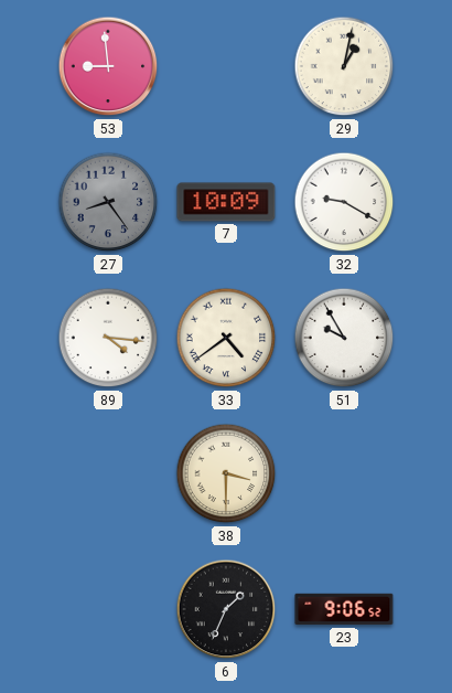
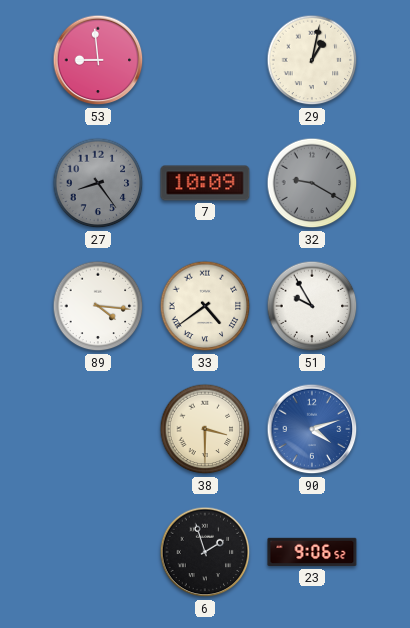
32 dial: white -> grey
90: none -> 4:12
6: 1:34 -> 1:57
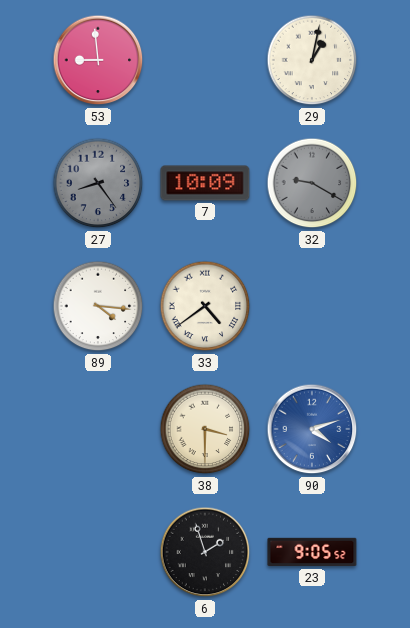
51: 9:55 -> none
23: 9:06 -> 9:05
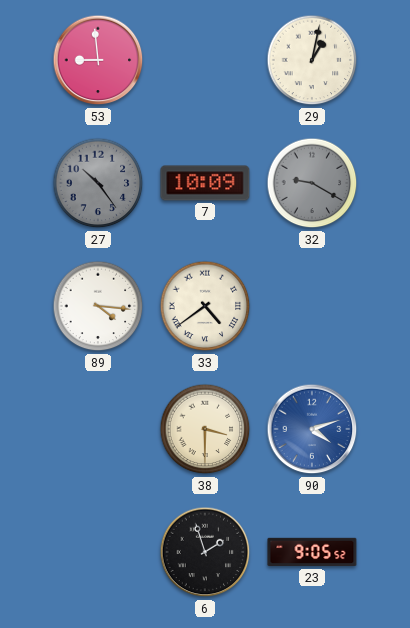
27: 8:24 -> 10:24
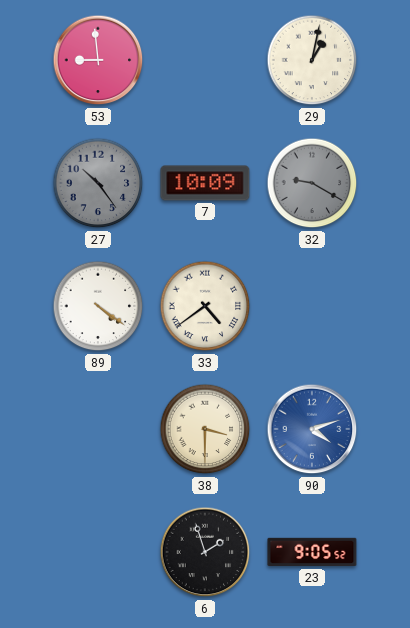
89: 4:16 -> 4:21
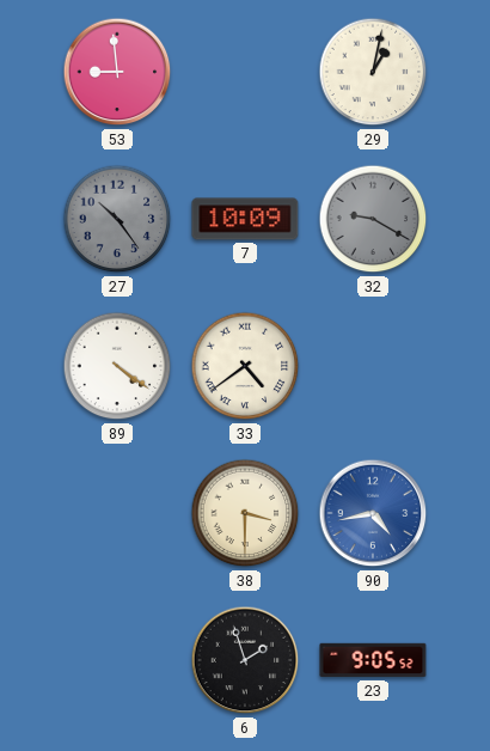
90: 4:12 -> 4:43
